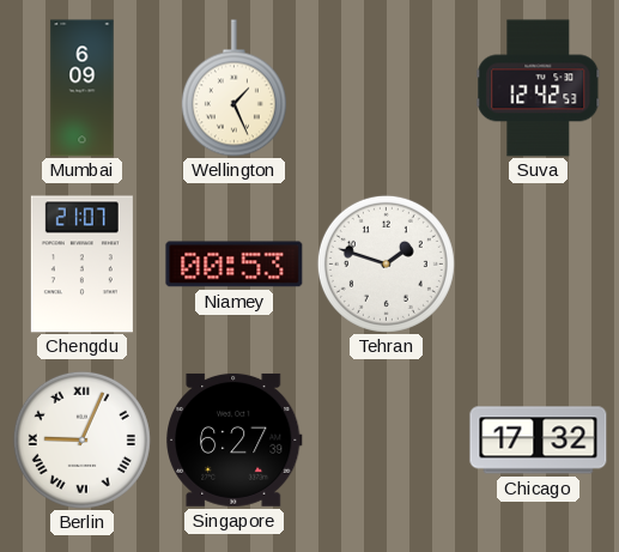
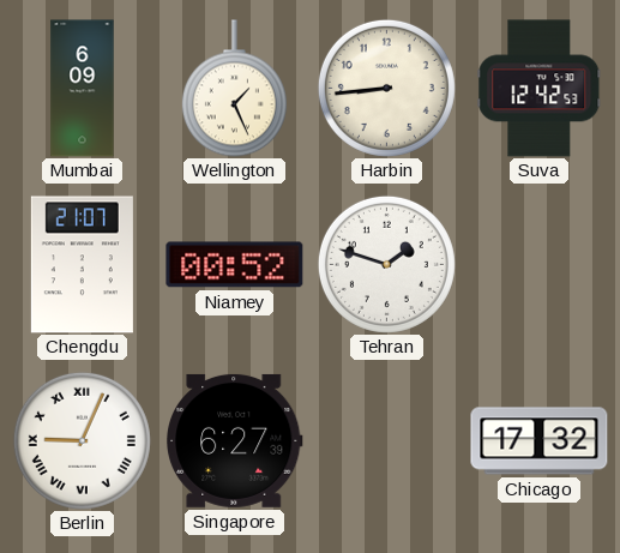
Harbin: none -> 8:44
Niamey: 00:53 -> 00:52
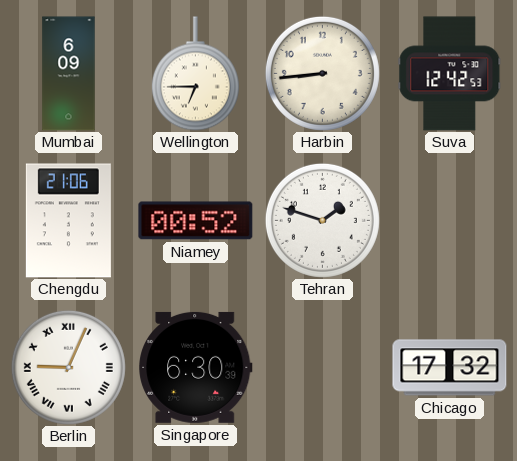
Wellington: 1:26 -> 6:45
Chengdu: 21:07 -> 21:06
Singapore: 6:27 -> 6:30
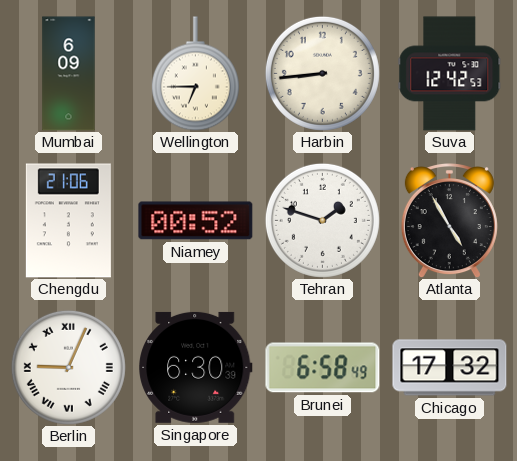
Atlanta: none -> 4:55
Brunei: none -> 6:58
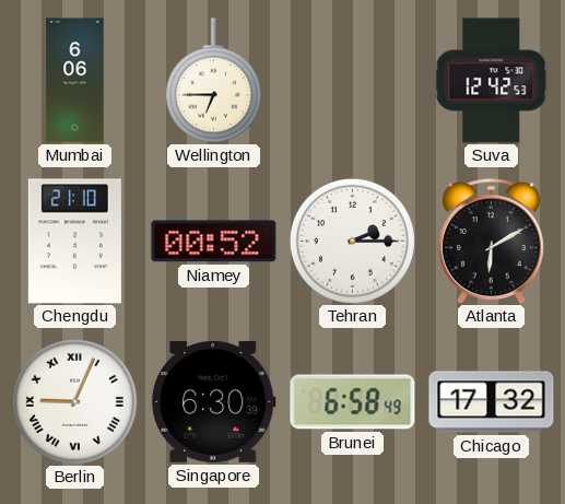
Mumbai: 6:09 -> 6:06
Harbin: 8:44 -> none
Chengdu: 21:06 -> 21:10
Tehran: 1:48 -> 2:15
Atlanta: 4:55 -> 6:10
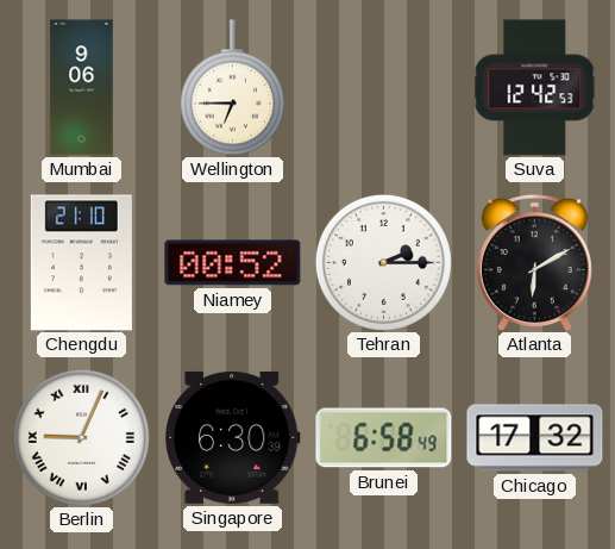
Mumbai: 6:06 -> 9:06
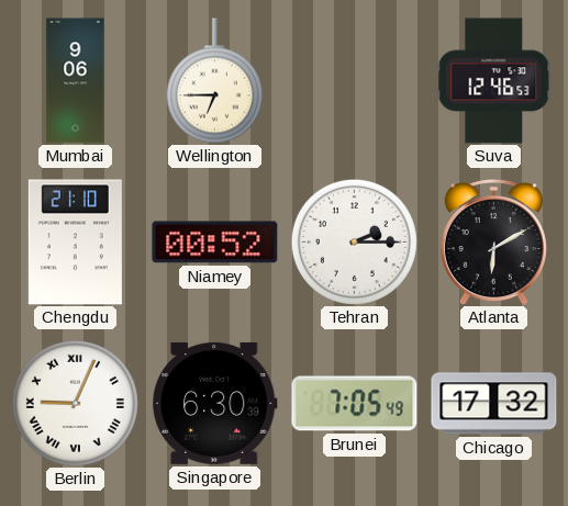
Suva: 12:42 -> 12:46
Brunei: 6:58 -> 7:05
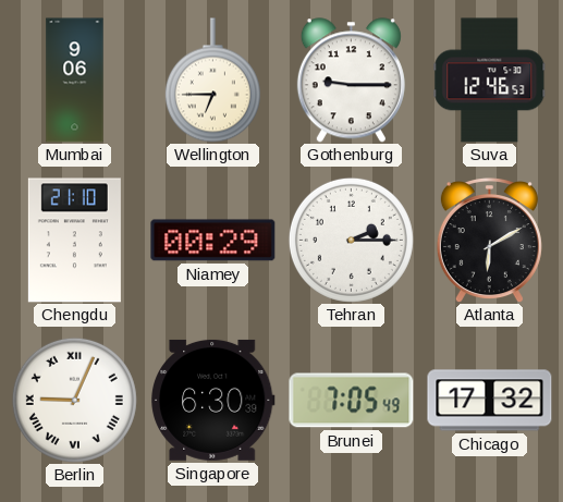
Gothenburg: none -> 9:15
Niamey: 00:52 -> 00:29
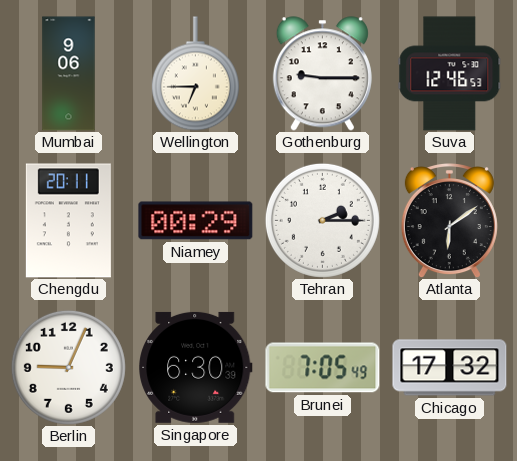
Chengdu: 21:10 -> 20:11
Atlanta: 6:10 -> 6:09
Berlin numerals: Roman -> Arabic
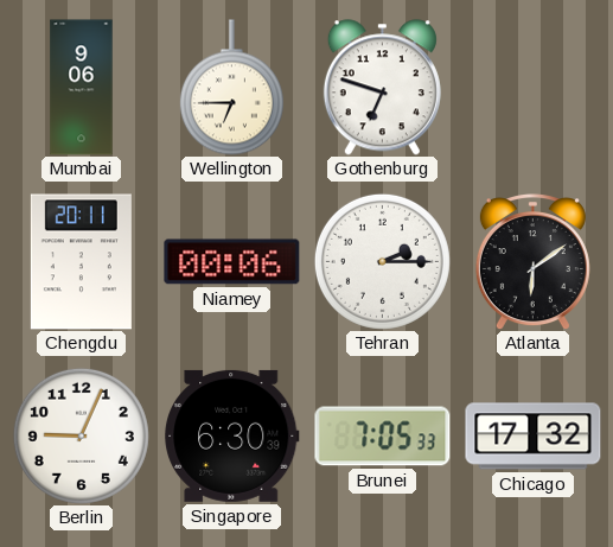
Gothenburg: 9:15 -> 6:48
Suva: 12:46 -> none
Niamey: 00:29 -> 00:06
Brunei: 7:05:49 -> 7:05:33
